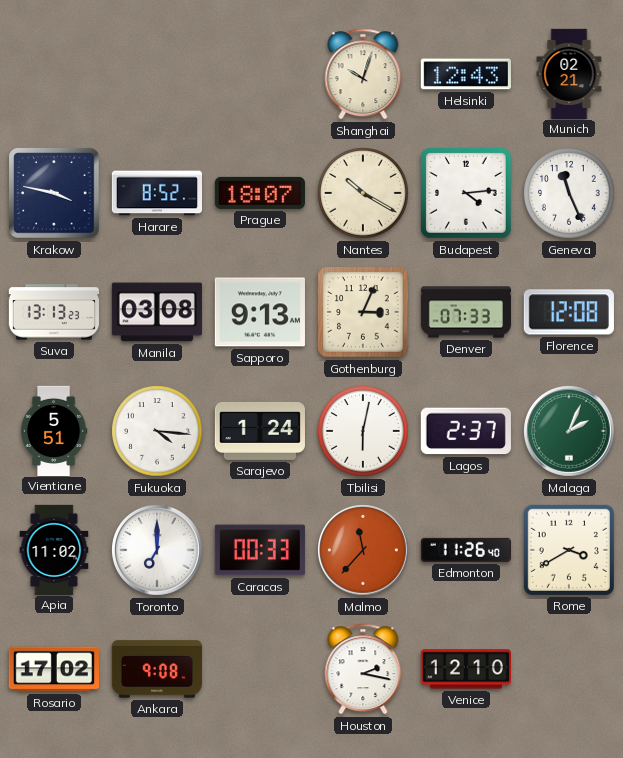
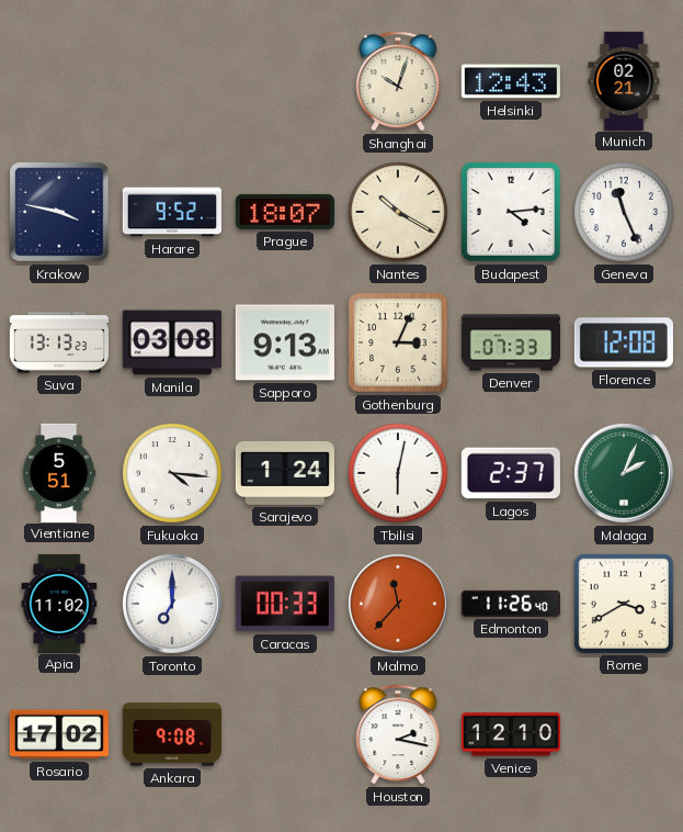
Harare: 8:52 -> 9:52
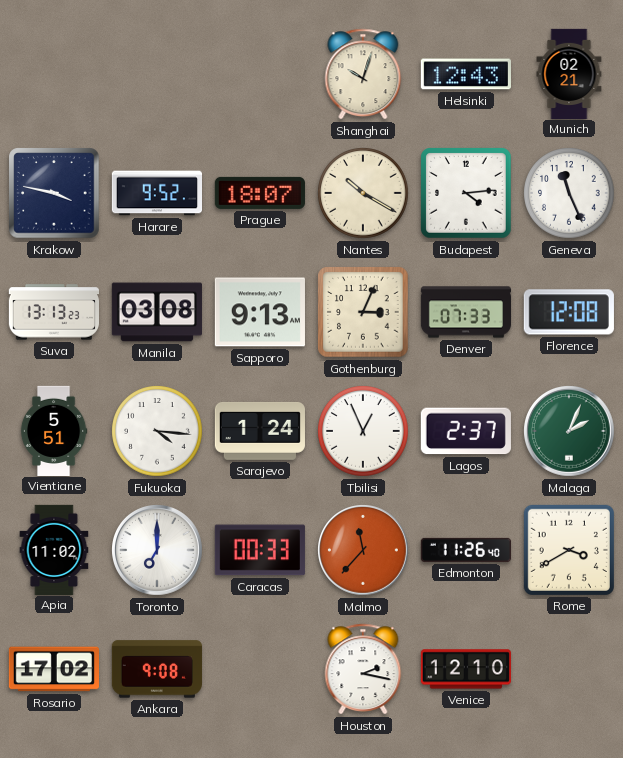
Tbilisi: 6:02 -> 12:56
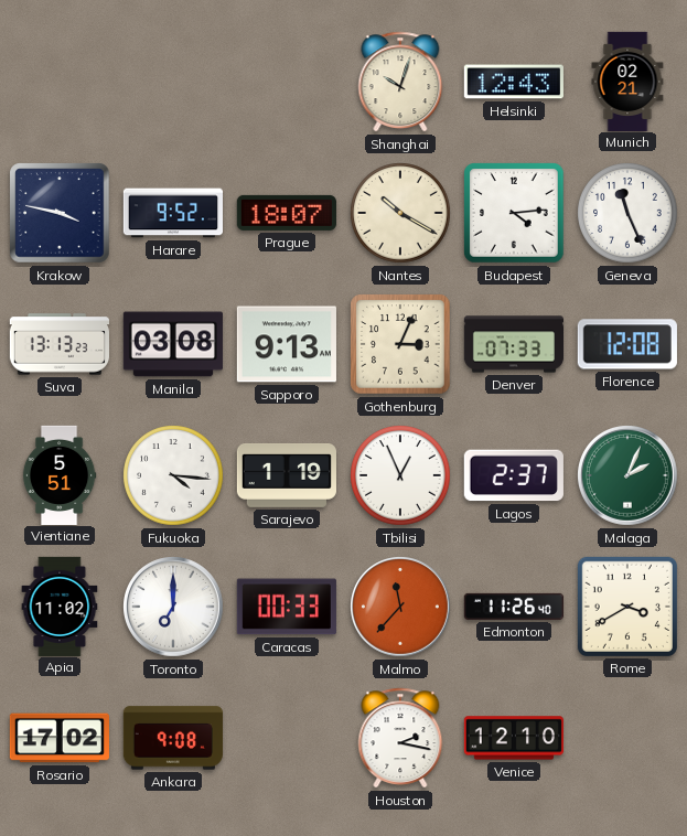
Sarajevo: 1:24 -> 1:19
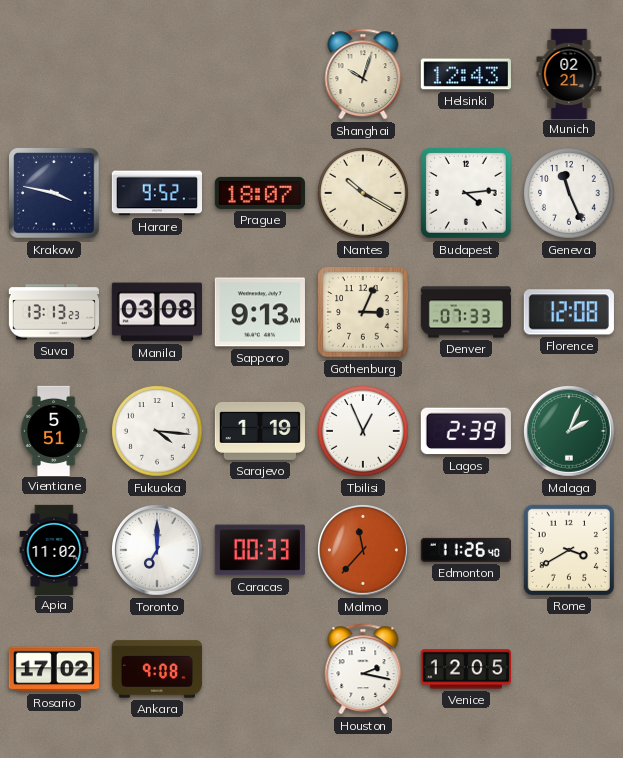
Lagos: 2:37 -> 2:39
Venice: 12:10 -> 12:05
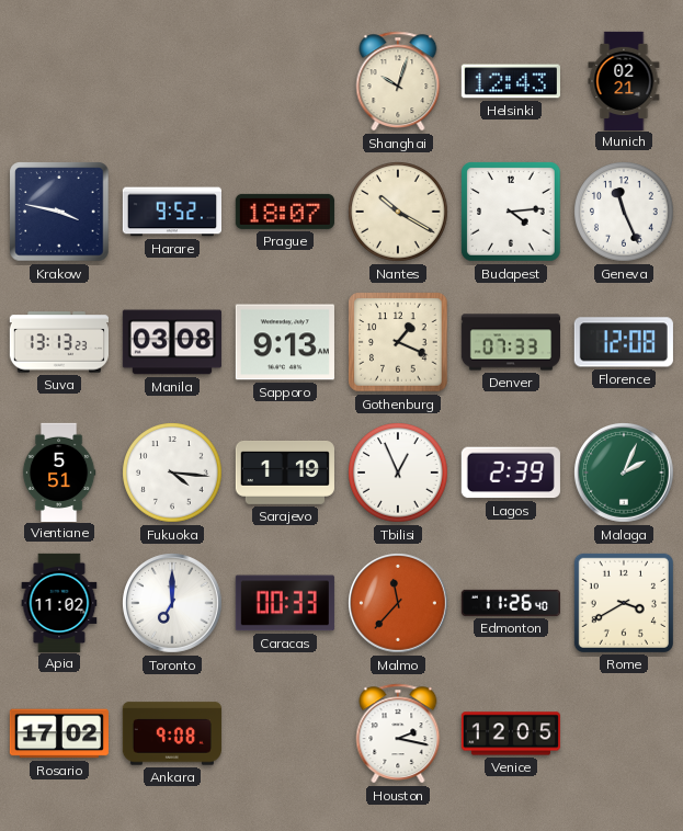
Gothenburg: 3:04 -> 1:19
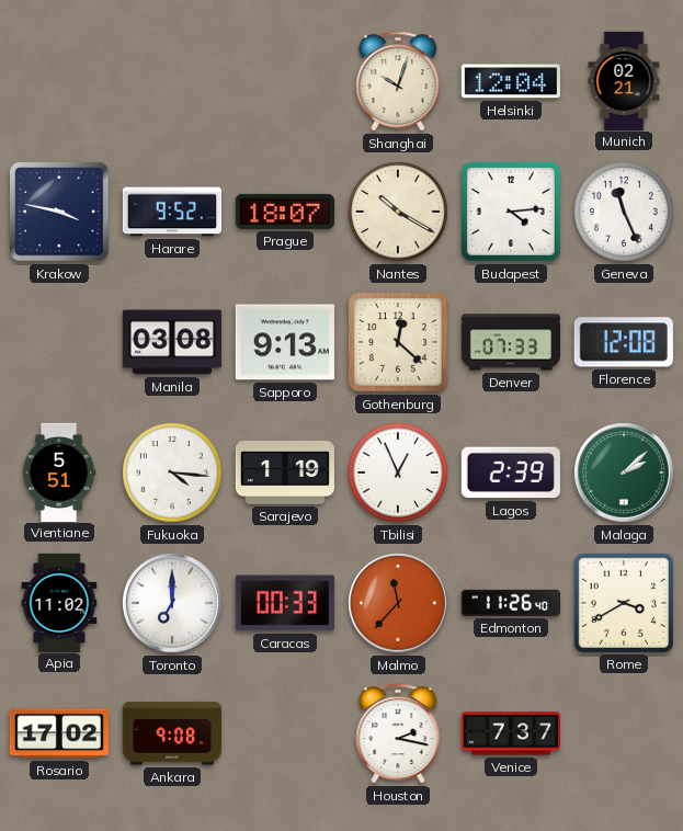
Helsinki: 12:43 -> 12:04
Suva: 13:13 -> none
Gothenburg: 1:19 -> 12:22
Malaga: 2:04 -> 2:08
Venice: 12:05 -> 7:37
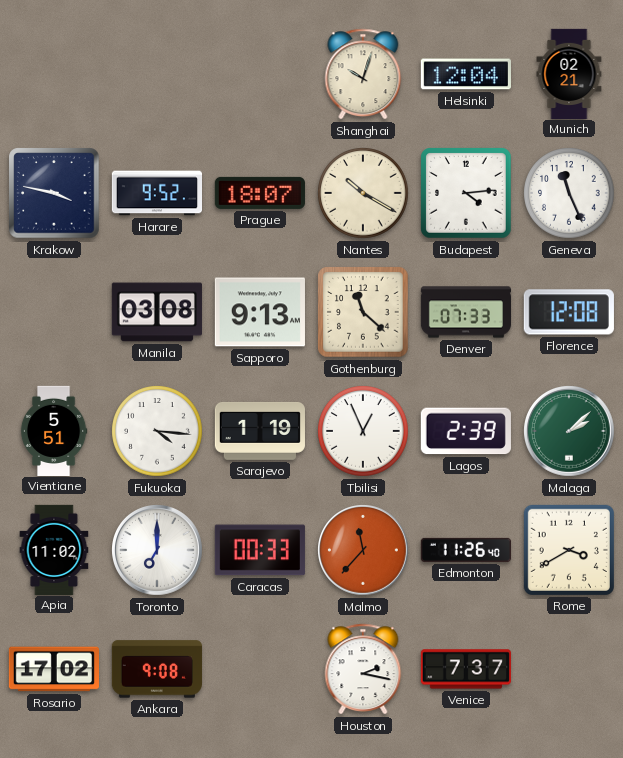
Gothenburg: 12:22 -> 11:22
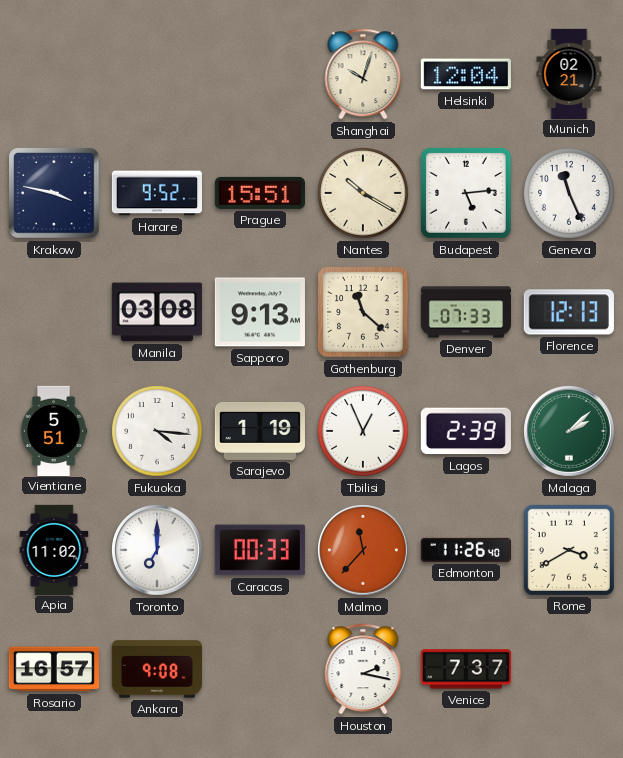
Prague: 18:07 -> 15:51
Budapest: 4:14 -> 5:14
Florence: 12:08 -> 12:13
Rosario: 17:02 -> 16:57
